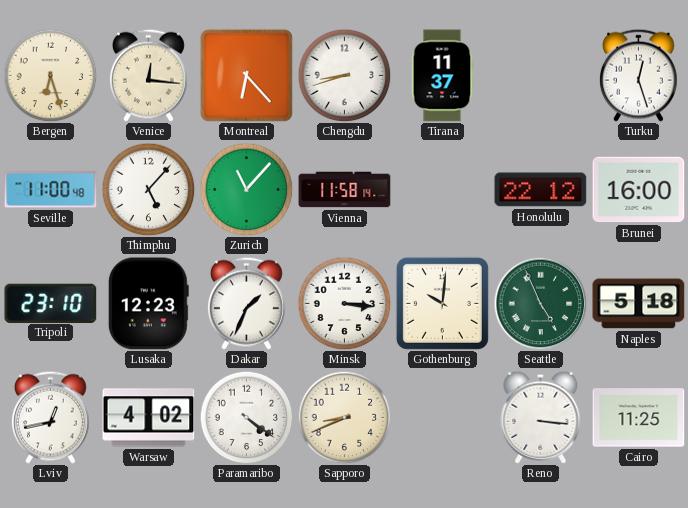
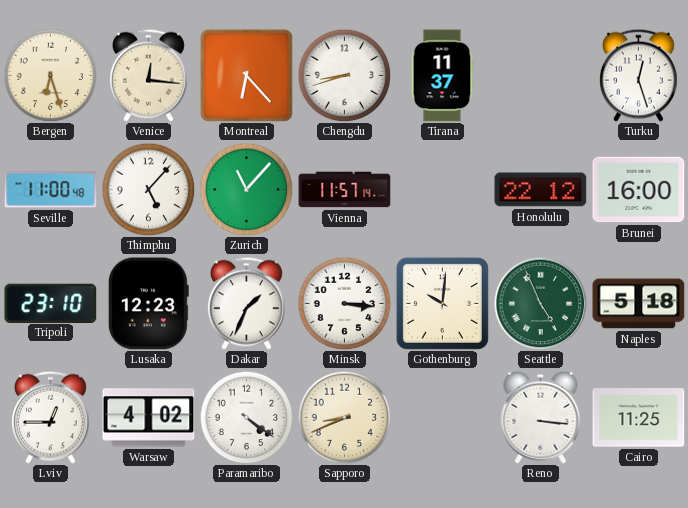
Vienna: 11:58 -> 11:57
Lviv: 12:43 -> 12:45
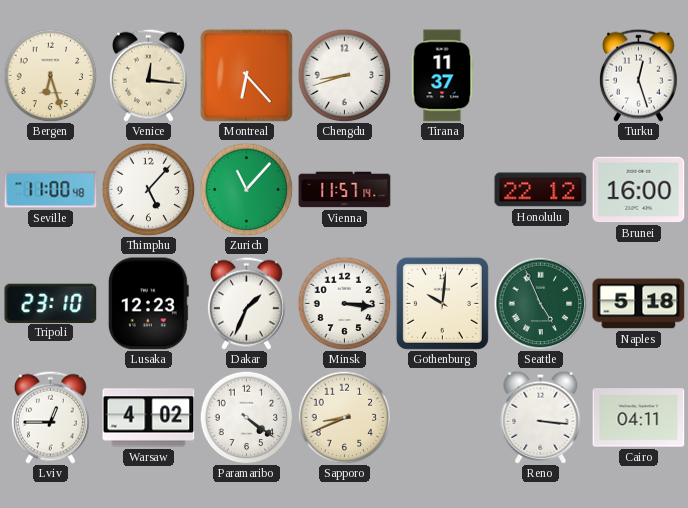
Cairo: 11:25 -> 04:11
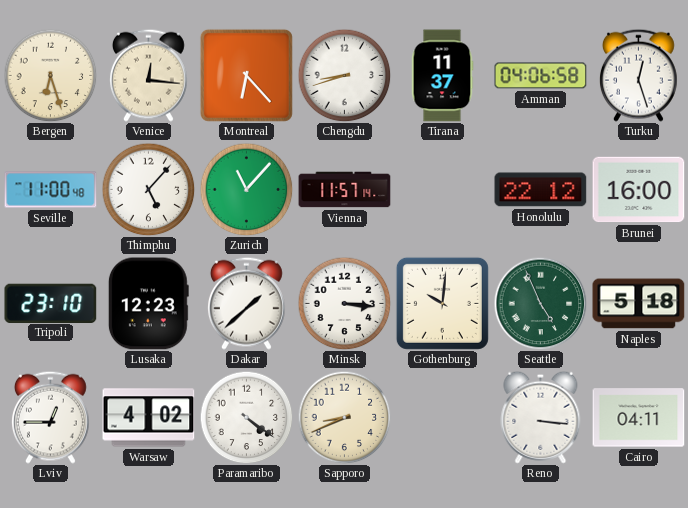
Amman: none -> 04:06
Dakar: 1:34 -> 1:38
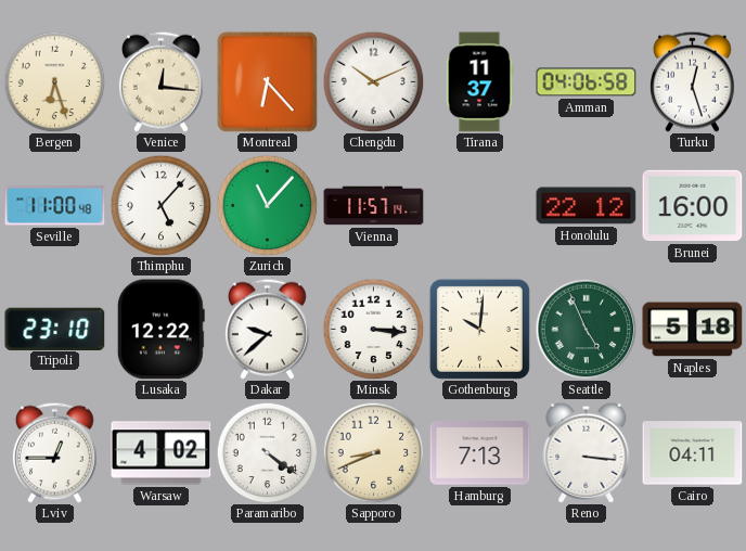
Chengdu: 8:42 -> 10:11
Lusaka: 12:23 -> 12:22
Dakar: 1:38 -> 9:38
Hamburg: none -> 7:13
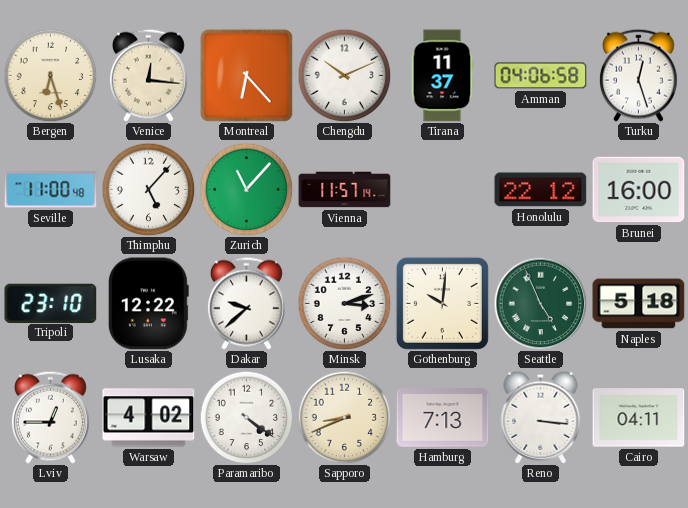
Minsk: 3:16 -> 3:12
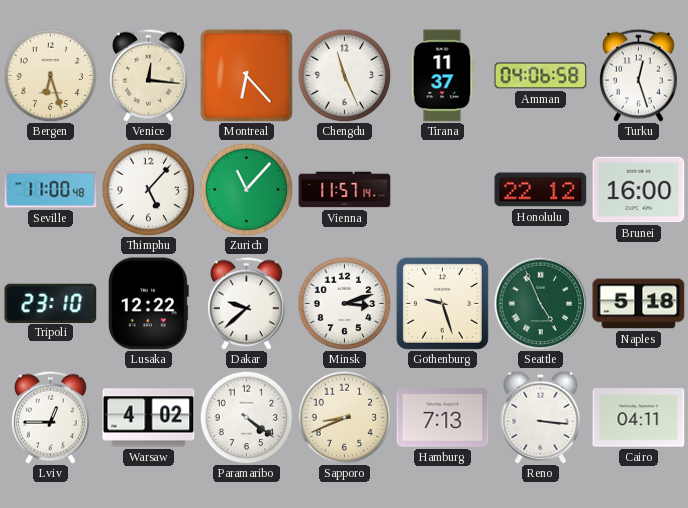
Chengdu: 10:11 -> 11:26
Gothenburg: 10:01 -> 9:27
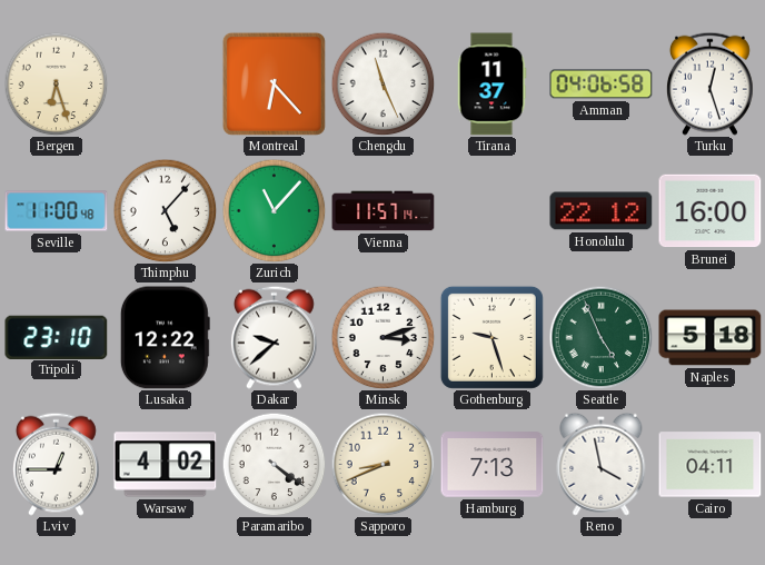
Venice: 12:16 -> none
Reno: 3:16 -> 3:58
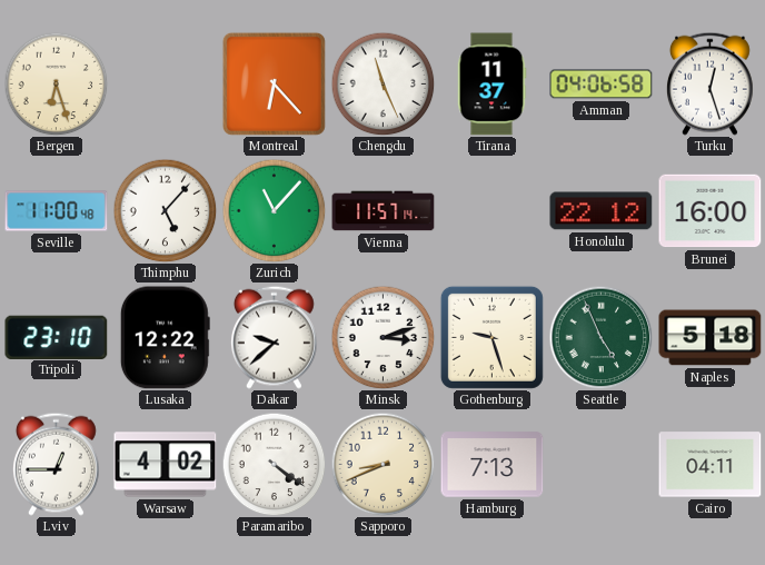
Reno: 3:58 -> none
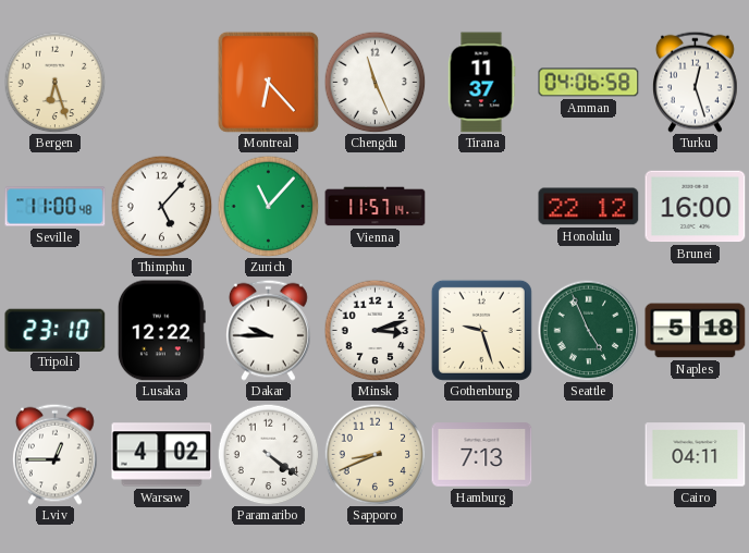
Dakar: 9:38 -> 9:45
